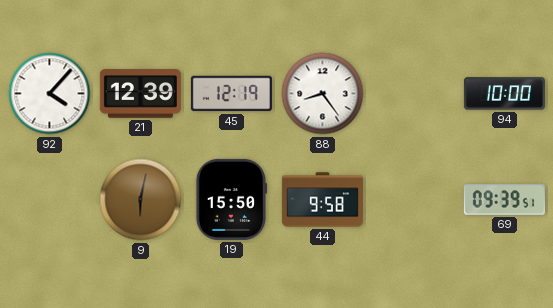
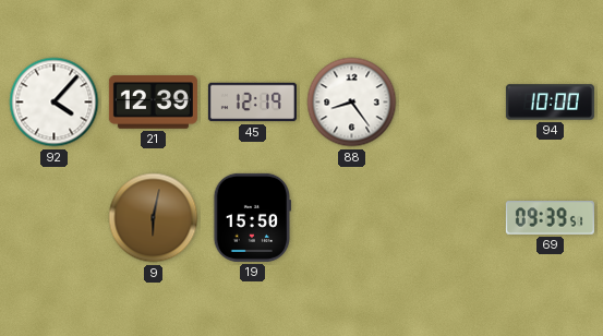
44: 9:58 -> none
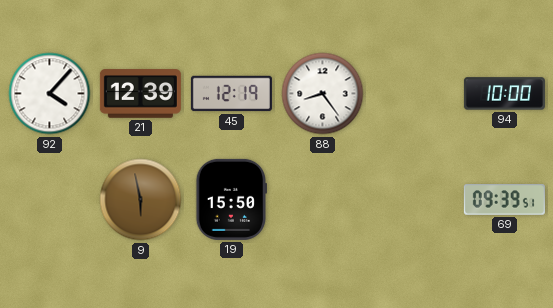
9: 6:02 -> 5:58
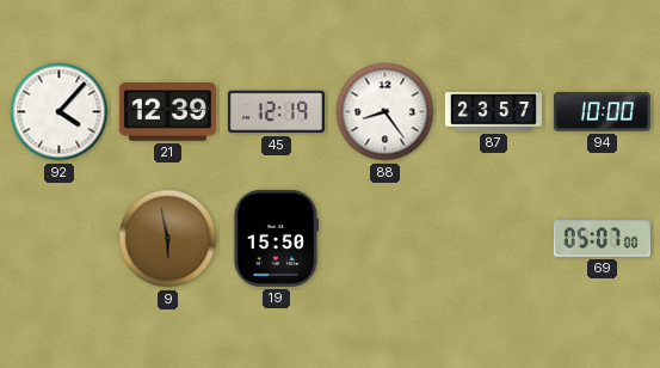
87: none -> 23:57
69: 09:39 -> 05:07
